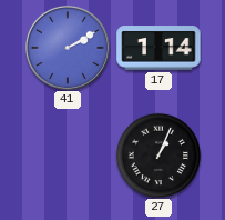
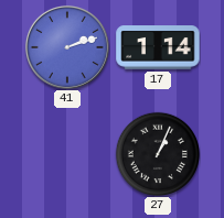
41: 2:10 -> 2:12
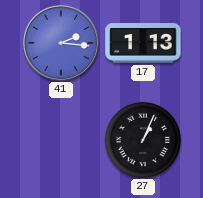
41: 2:12 -> 2:16
17: 1:14 -> 1:13
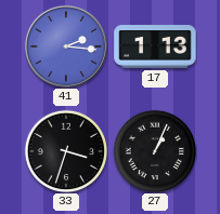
33: none -> 3:33
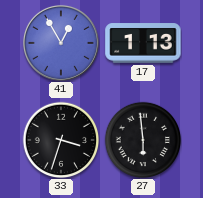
41: 2:16 -> 12:55
27: 1:04 -> 5:59
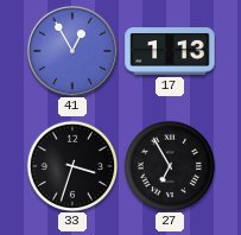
27: 5:59 -> 6:55
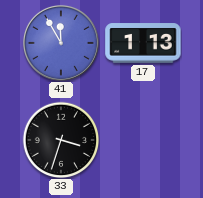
41: 12:55 -> 11:55
27: 6:55 -> none
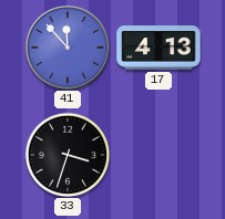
41: 11:55 -> 11:53
17: 1:13 -> 4:13
